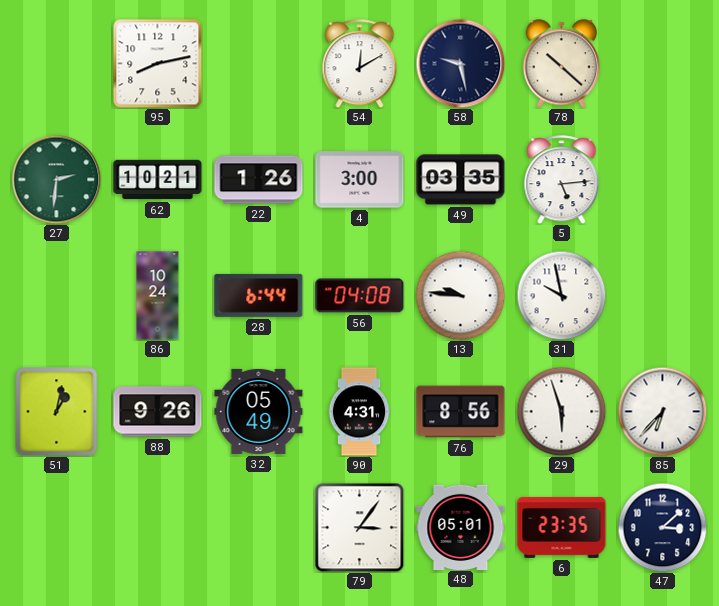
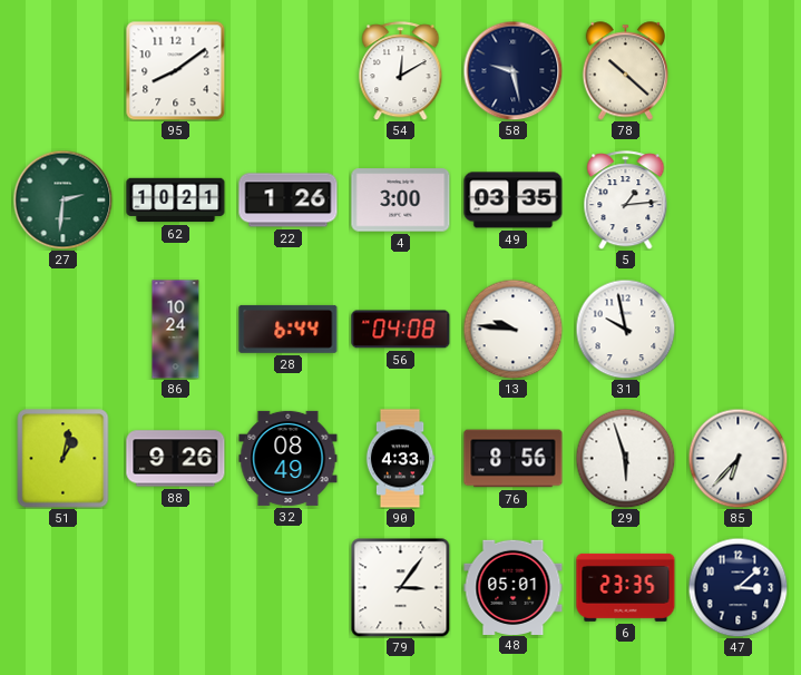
95: 8:13 -> 8:09
5: 5:14 -> 1:14
32: 05:49 -> 08:49
90: 4:31 -> 4:33
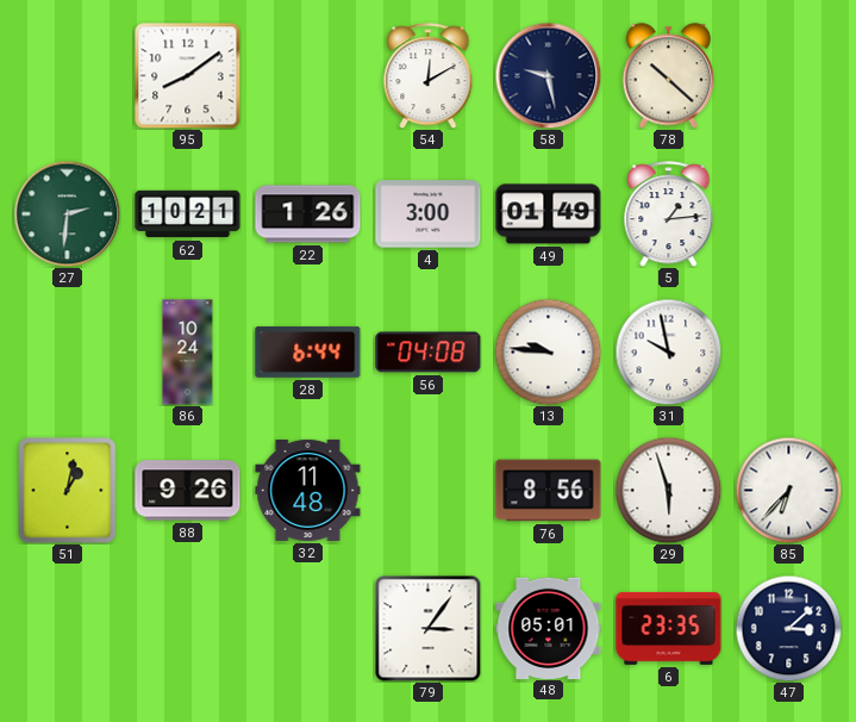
49: 03:35 -> 01:49
32: 08:49 -> 11:48
90: 4:33 -> none
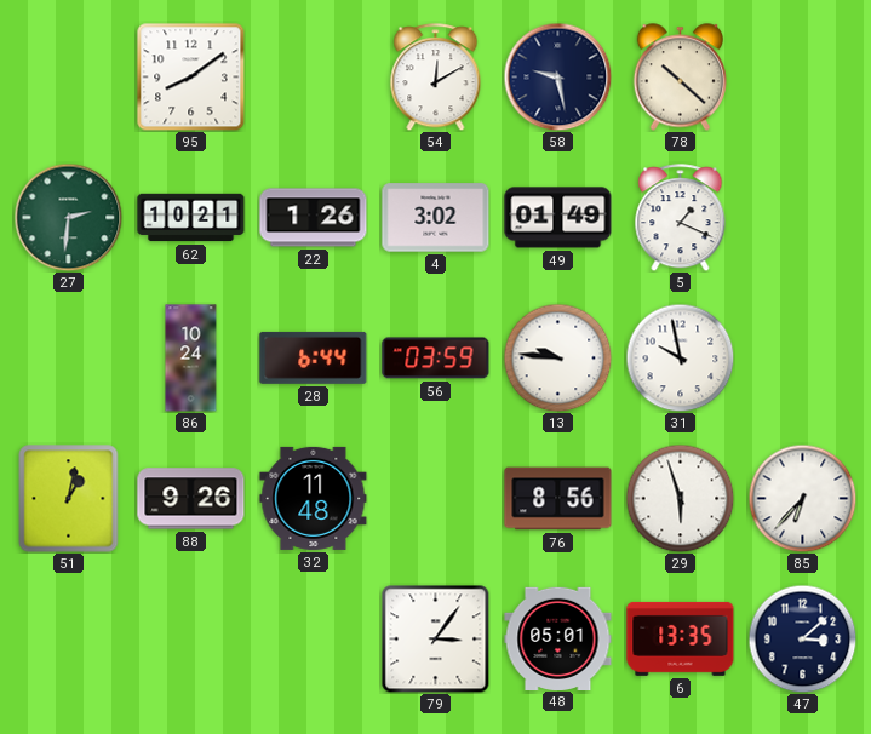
4: 3:00 -> 3:02
5: 1:14 -> 1:19
56: 04:08 -> 03:59
6: 23:35 -> 13:35
